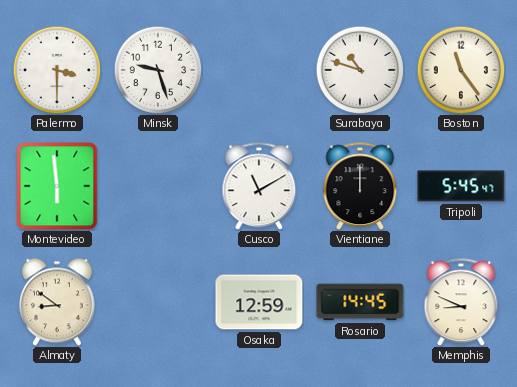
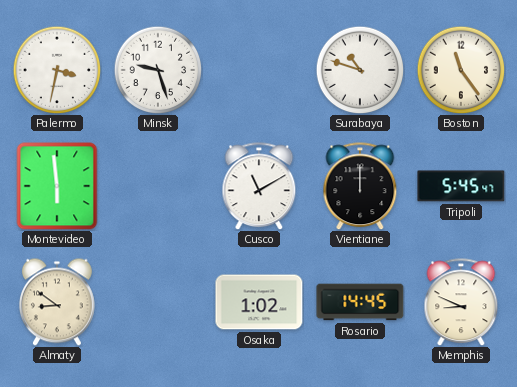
Palermo: 3:30 -> 3:32
Osaka: 12:59 -> 1:02
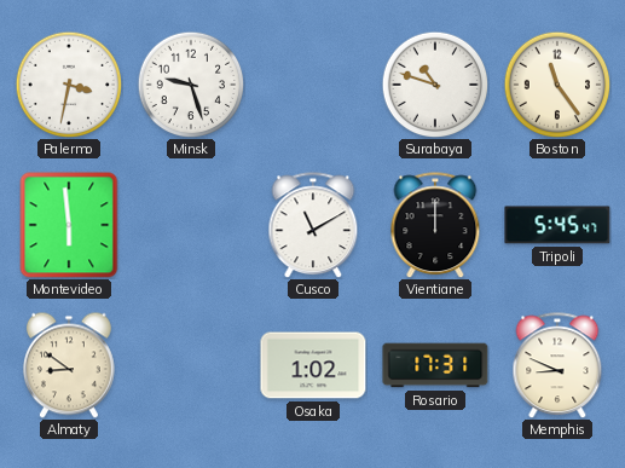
Rosario: 14:45 -> 17:31
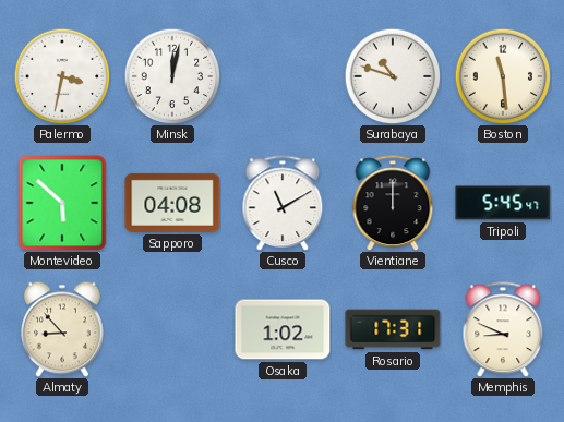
Minsk: 9:27 -> 12:02
Boston: 11:24 -> 11:29
Montevideo: 5:59 -> 5:52
Sapporo: none -> 04:08
Almaty: 8:51 -> 8:53
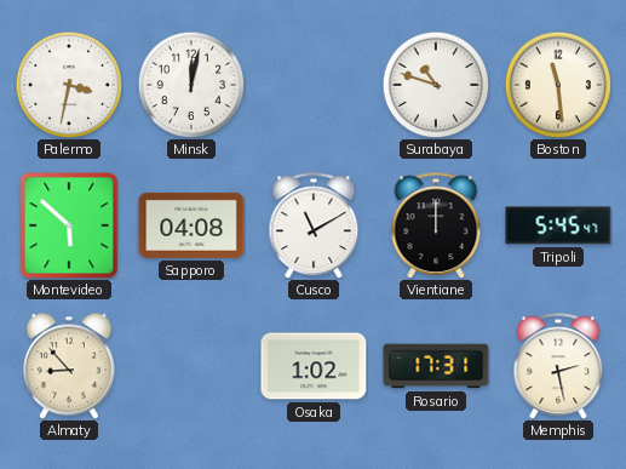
Memphis: 8:49 -> 2:28
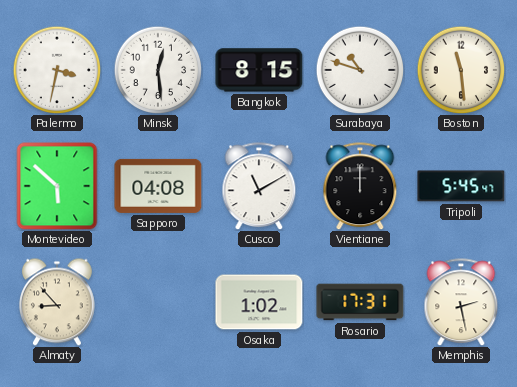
Minsk: 12:02 -> 12:29
Bangkok: none -> 8:15
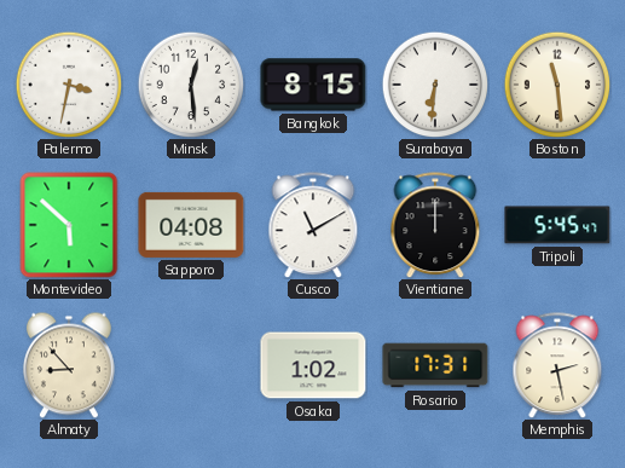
Surabaya: 10:48 -> 6:31
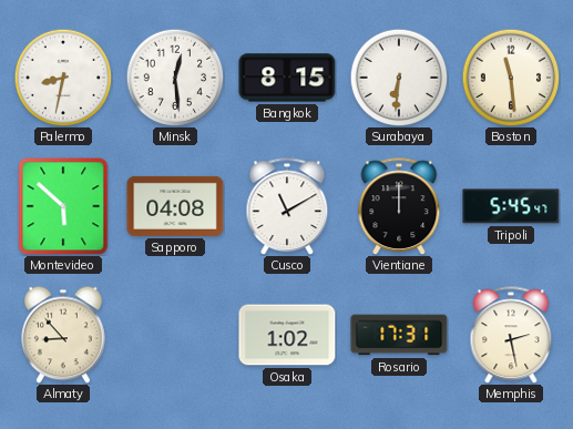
Palermo: 3:32 -> 8:32
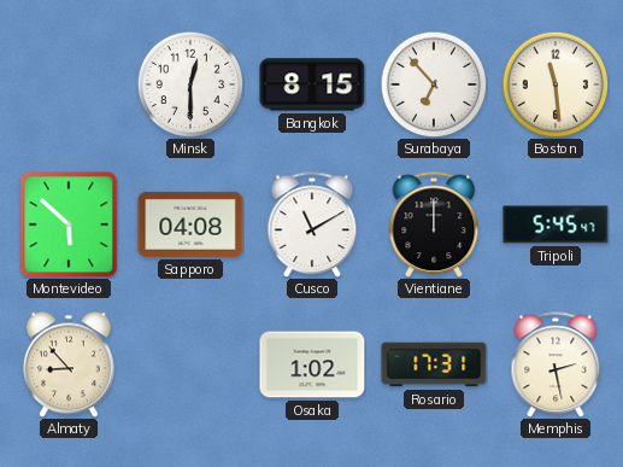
Palermo: 8:32 -> none
Minsk: 12:29 -> 12:30
Surabaya: 6:31 -> 6:53
